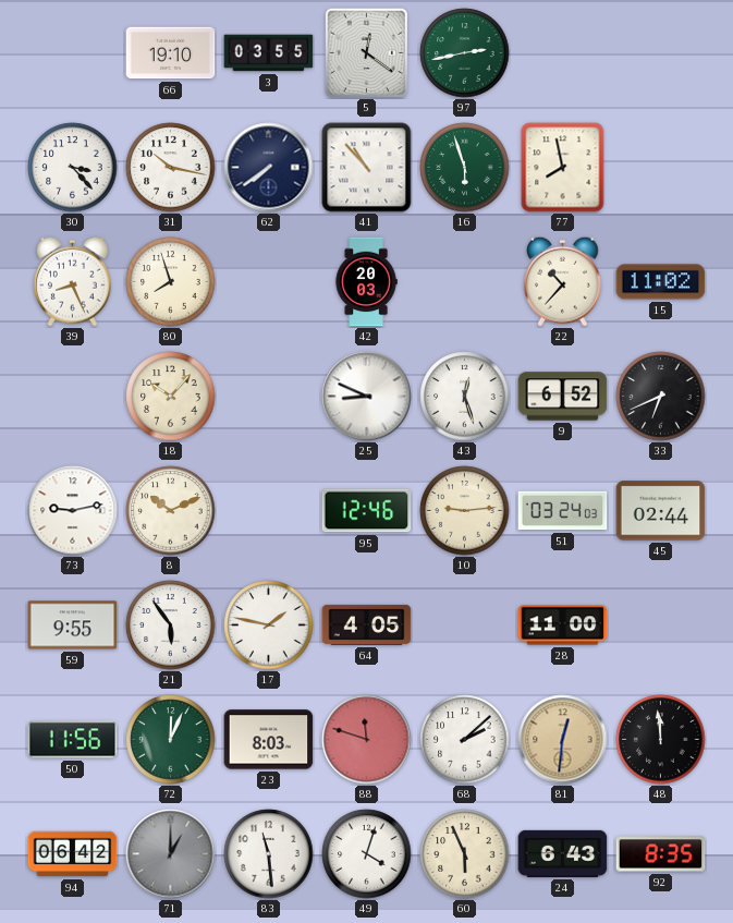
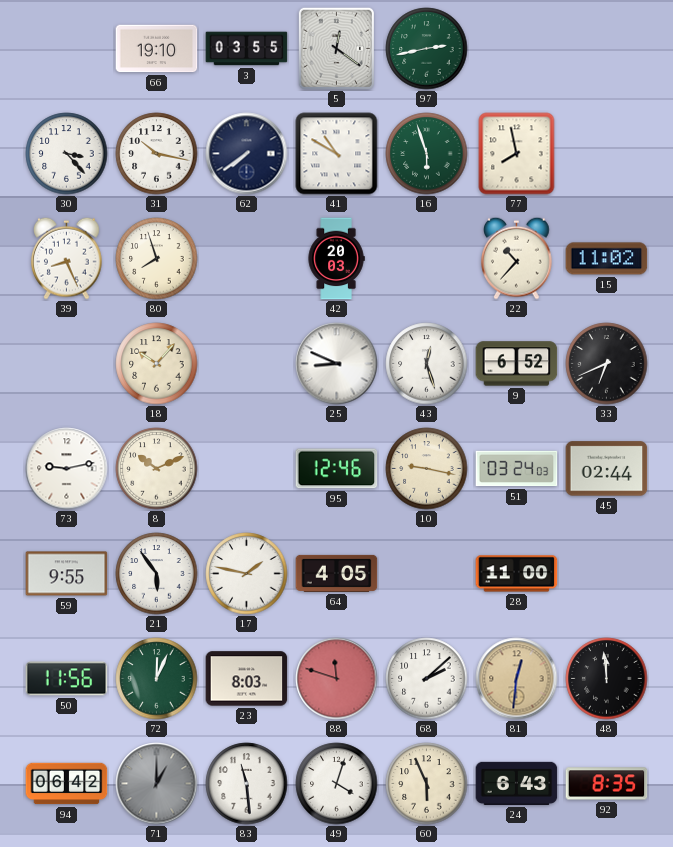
41: 10:53 -> 10:50
10: 9:14 -> 9:17
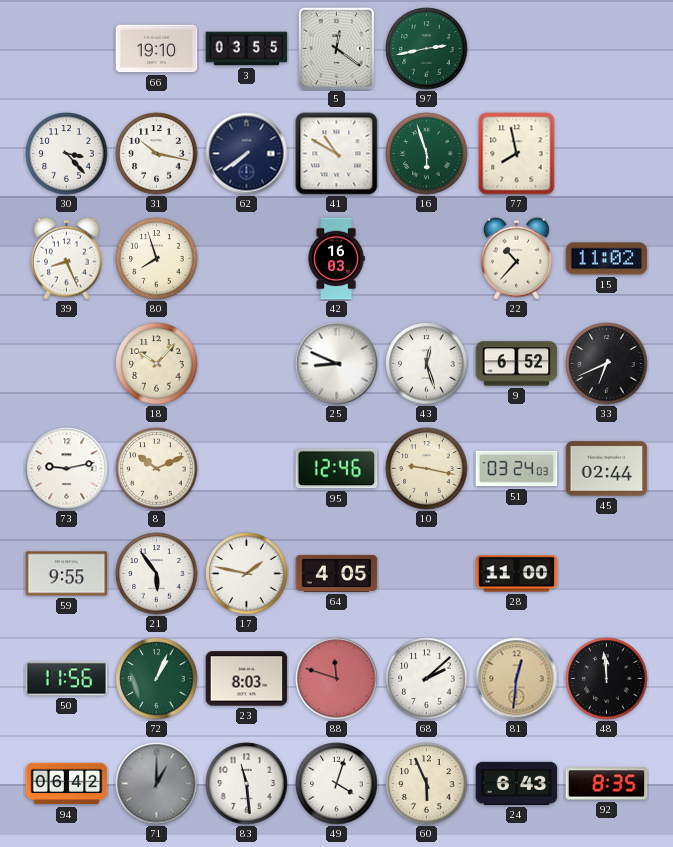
42: 20:03 -> 16:03
72: 12:04 -> 1:04
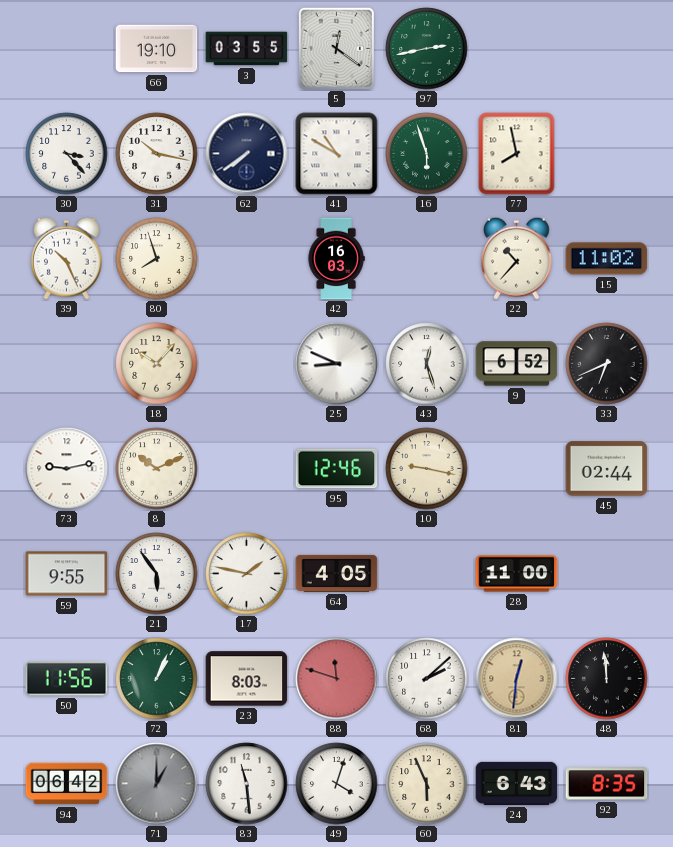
39: 8:26 -> 10:26
51: 03:24 -> none
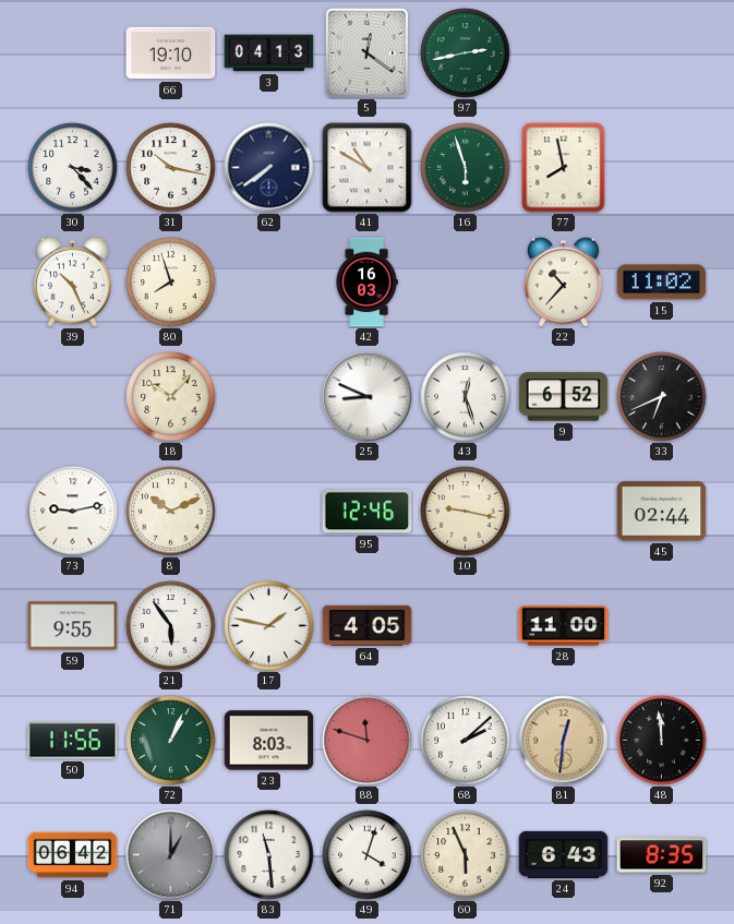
3: 03:55 -> 04:13
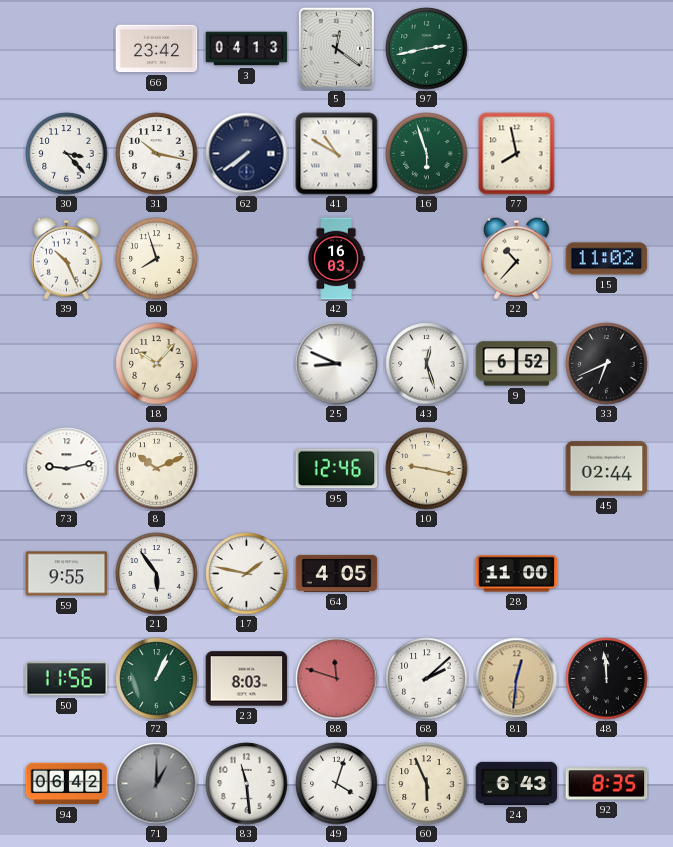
66: 19:10 -> 23:42
